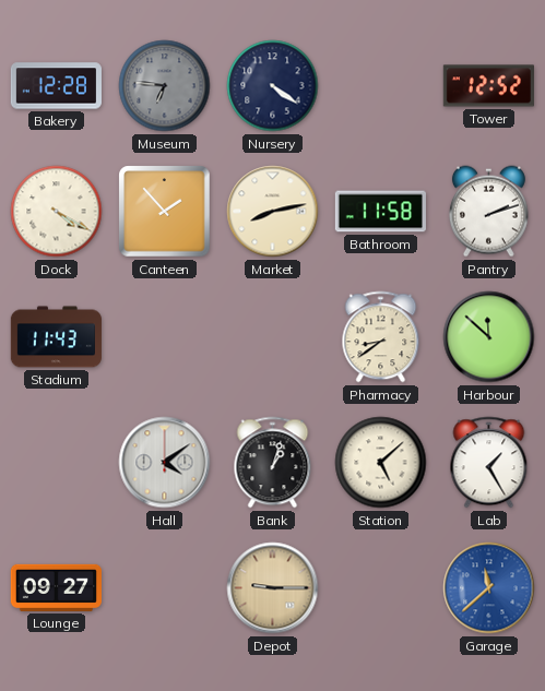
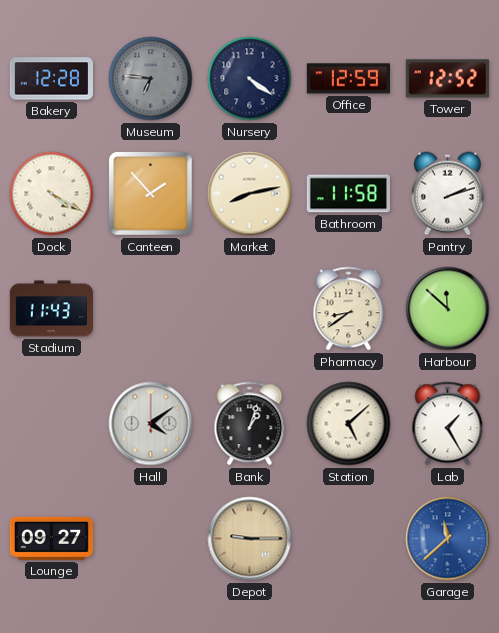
Office: none -> 12:59
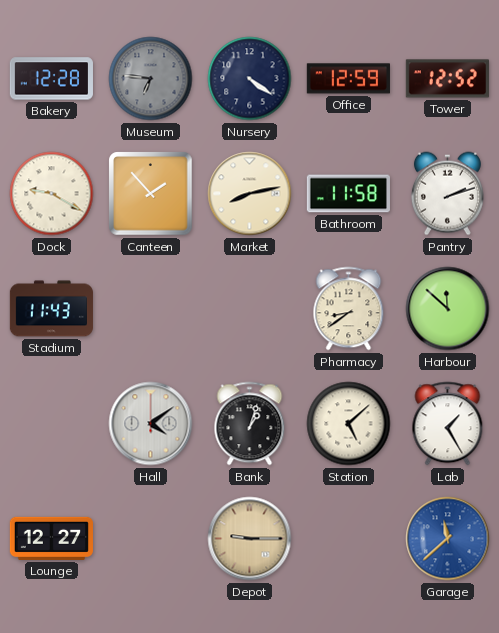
Dock: 4:20 -> 9:20
Lounge: 09:27 -> 12:27
